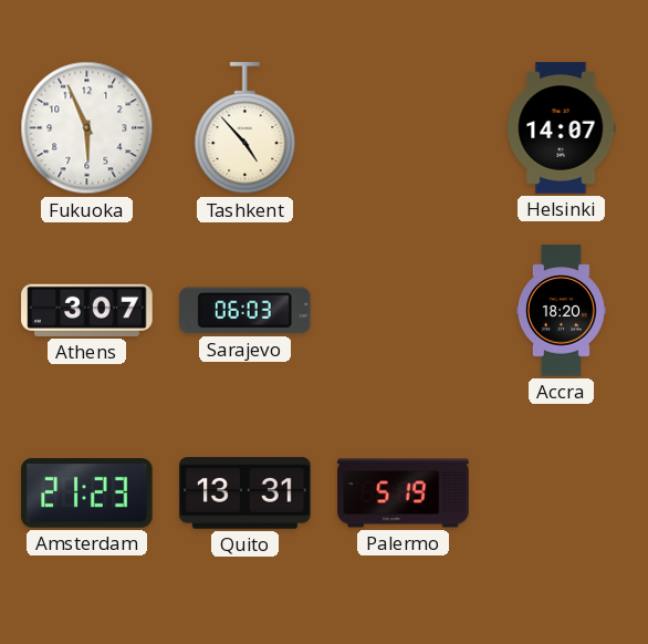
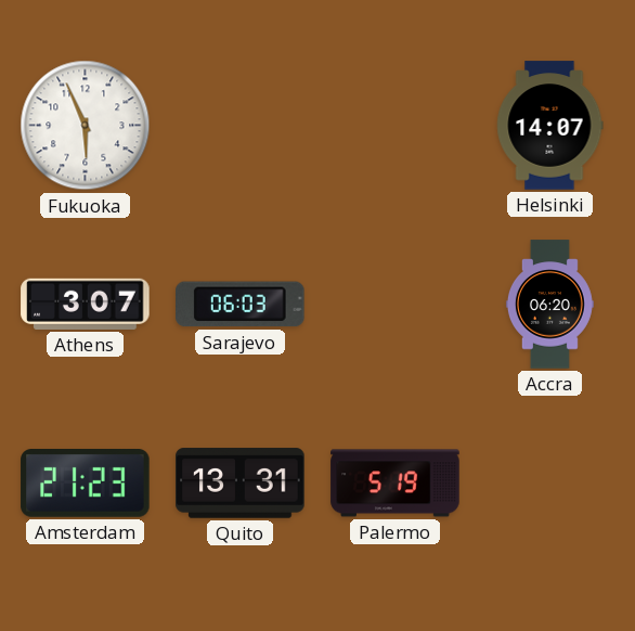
Tashkent: 4:53 -> none
Accra: 18:20 -> 06:20
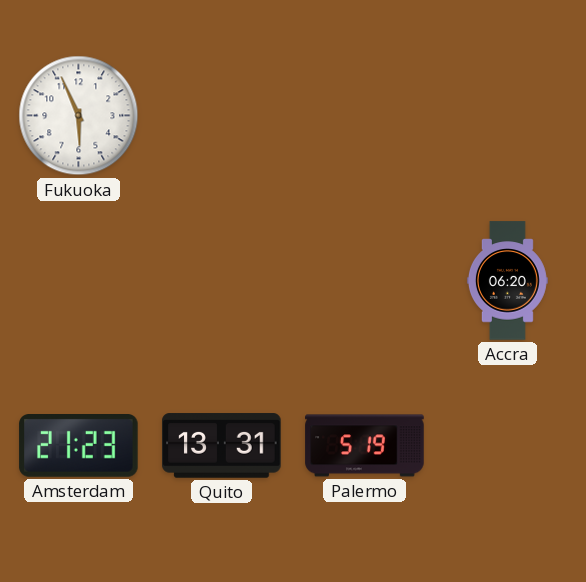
Helsinki: 14:07 -> none
Athens: 3:07 -> none
Sarajevo: 06:03 -> none
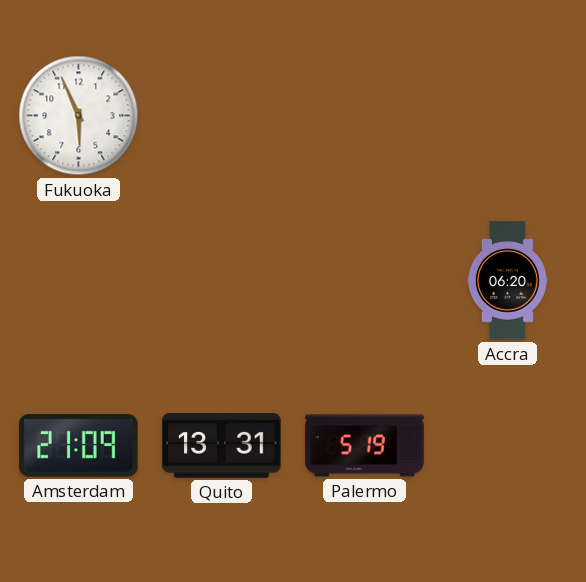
Amsterdam: 21:23 -> 21:09
